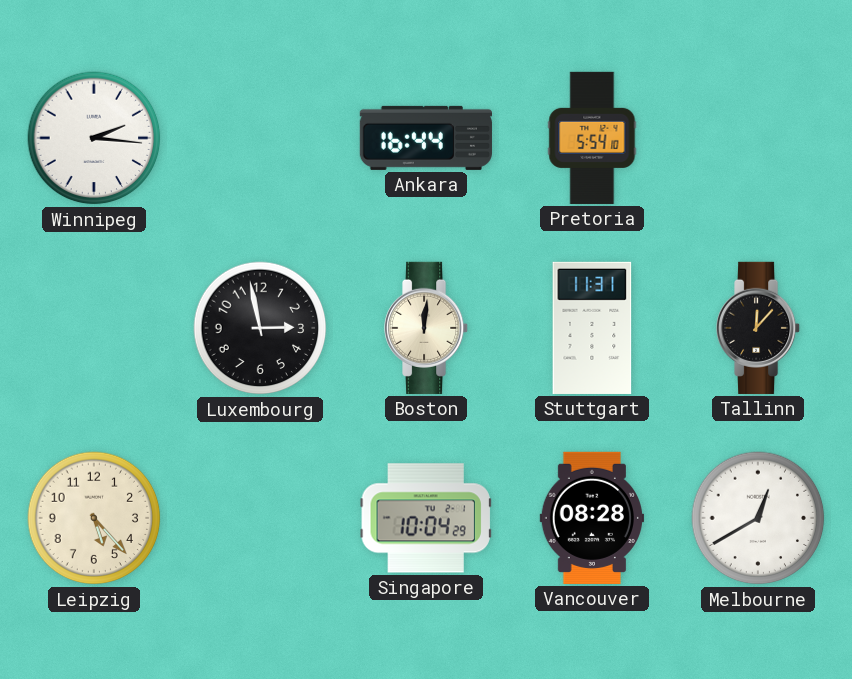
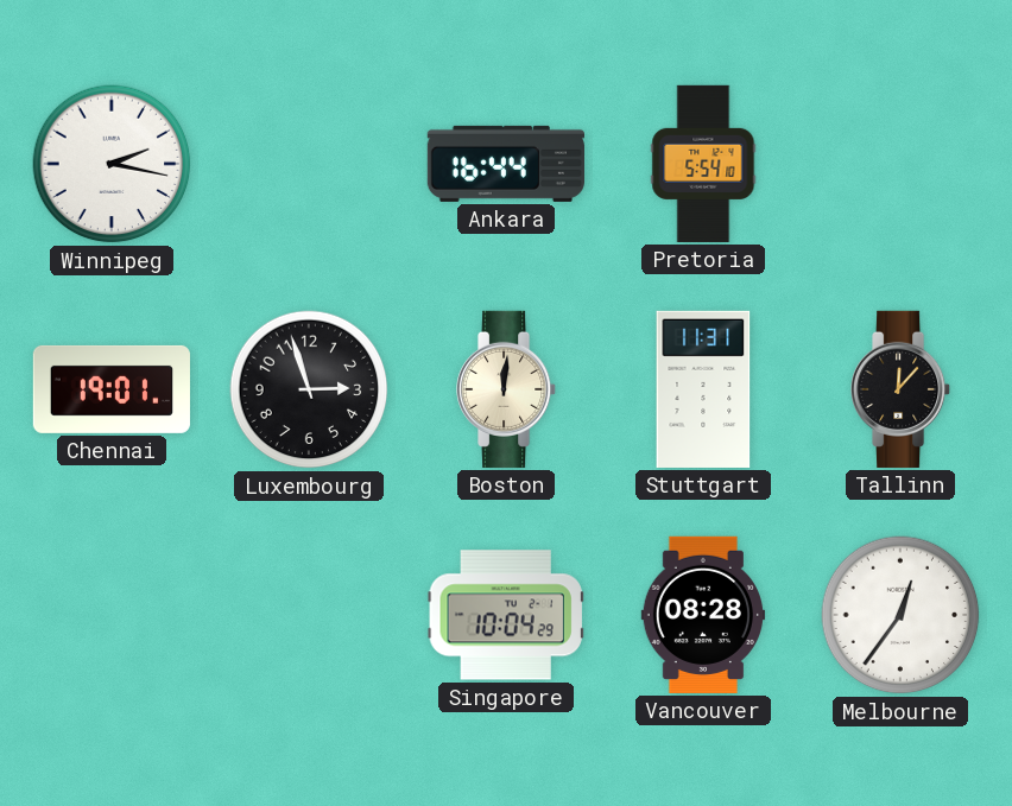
Winnipeg: 2:16 -> 2:17
Chennai: none -> 19:01
Luxembourg: 2:58 -> 2:57
Leipzig: 5:23 -> none
Melbourne: 12:40 -> 12:36
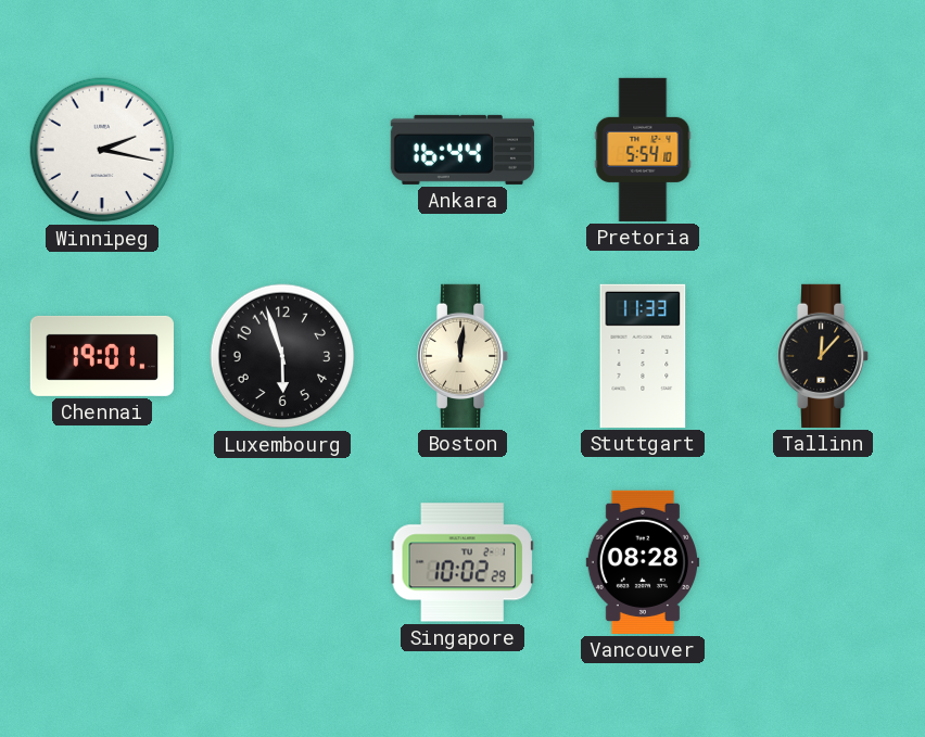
Luxembourg: 2:57 -> 5:57
Stuttgart: 11:31 -> 11:33
Singapore: 10:04 -> 10:02
Melbourne: 12:36 -> none
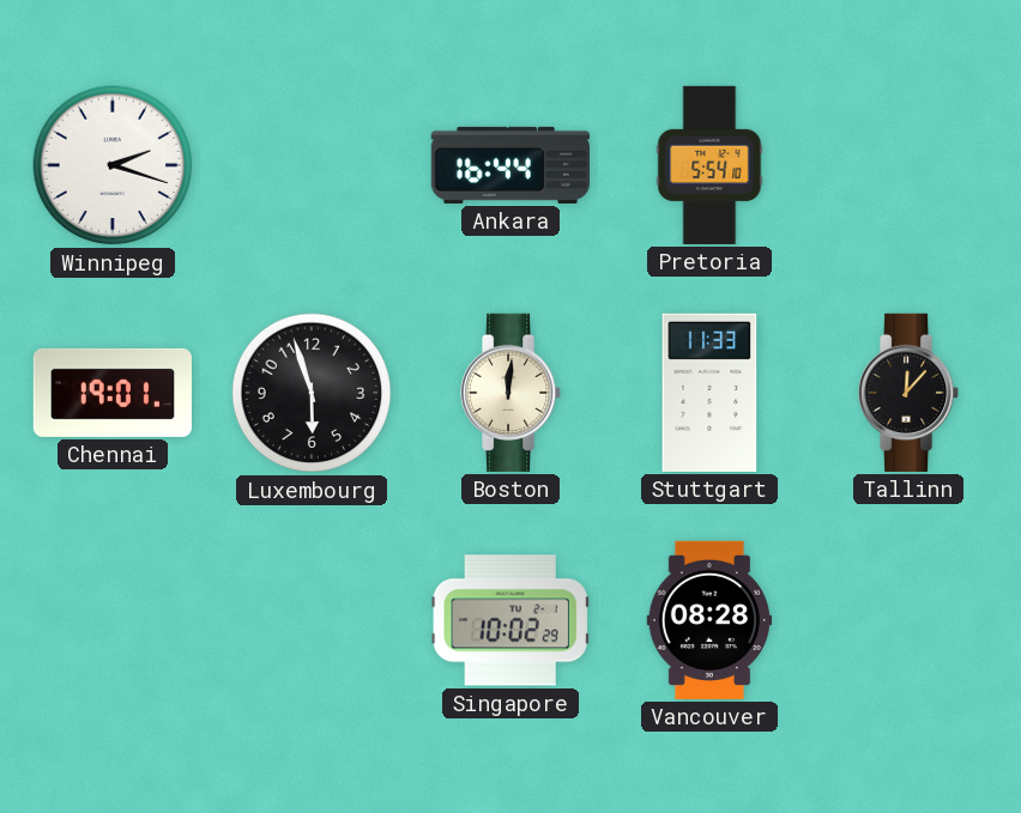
Winnipeg: 2:17 -> 2:18
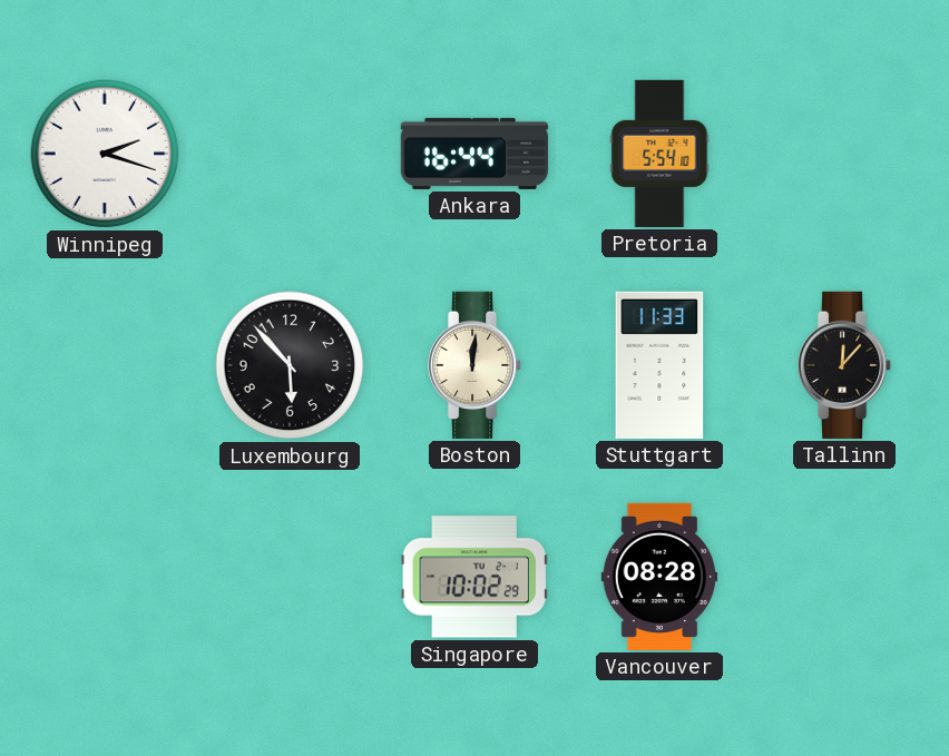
Chennai: 19:01 -> none
Luxembourg: 5:57 -> 5:53
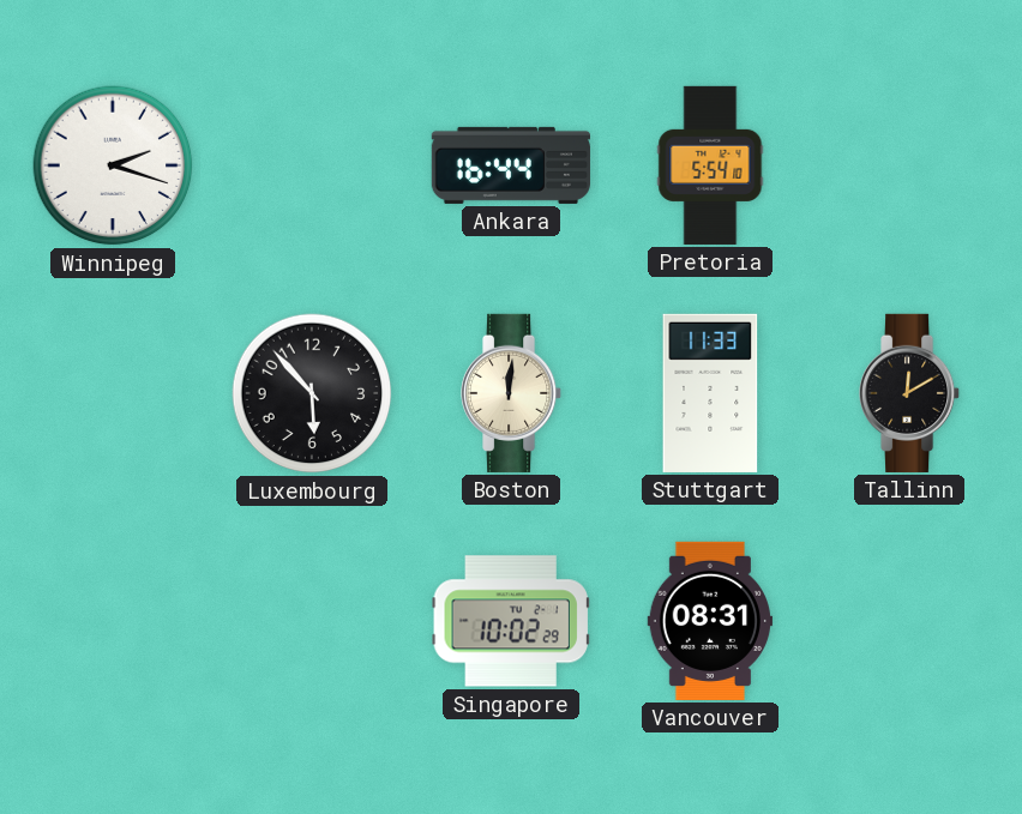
Tallinn: 12:07 -> 12:10
Vancouver: 08:28 -> 08:31
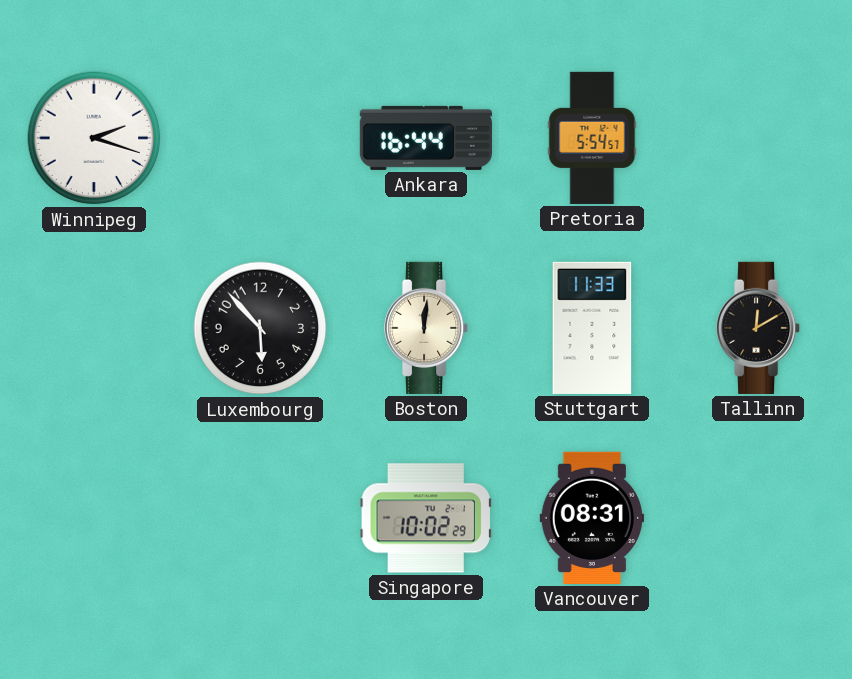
Pretoria: 5:54:10 -> 5:54:57
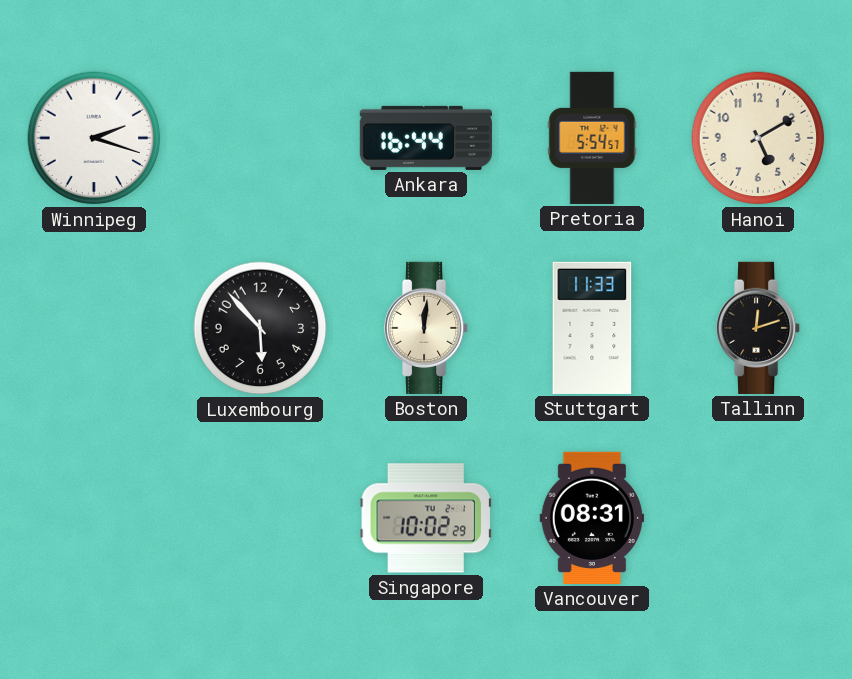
Hanoi: none -> 5:10
Tallinn: 12:10 -> 12:12
